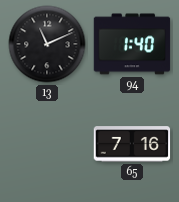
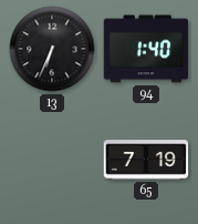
13: 11:11 -> 6:34
65: 7:16 -> 7:19
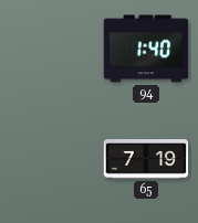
13: 6:34 -> none
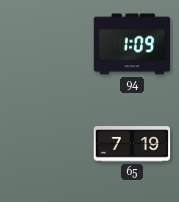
94: 1:40 -> 1:09
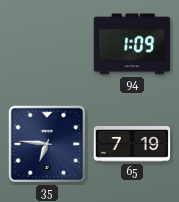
35: none -> 6:46
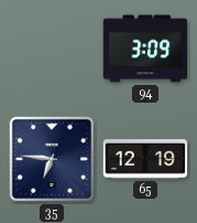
94: 1:09 -> 3:09
65: 7:19 -> 12:19
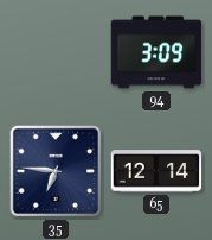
65: 12:19 -> 12:14
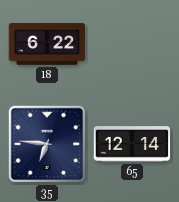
18: none -> 6:22
94: 3:09 -> none
